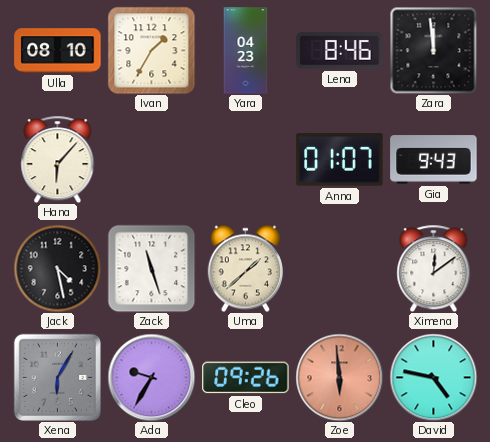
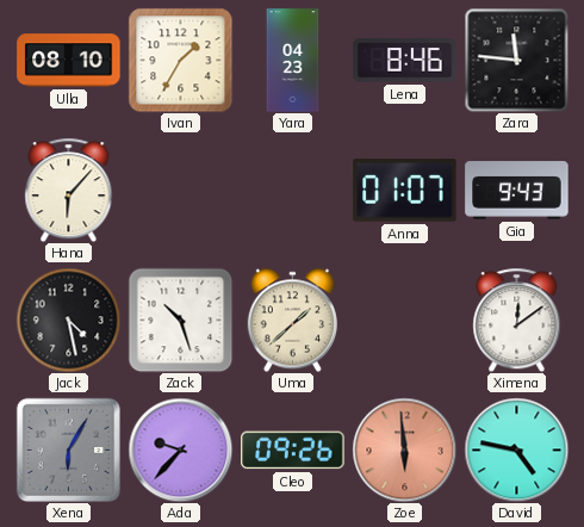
Zara: 11:59 -> 11:46
Zack: 11:27 -> 10:27
Ada: 9:35 -> 9:37
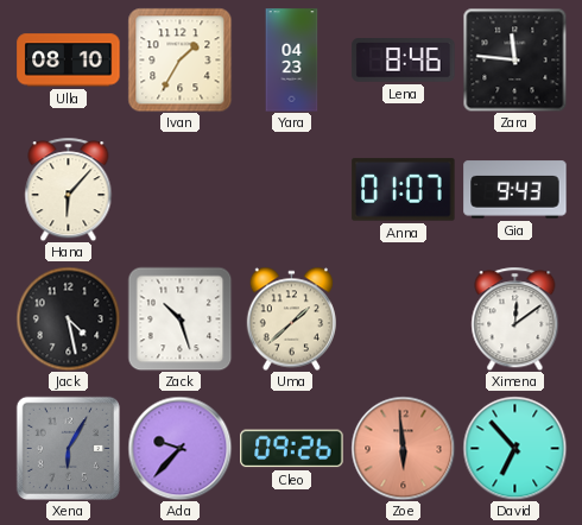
David: 4:47 -> 6:53
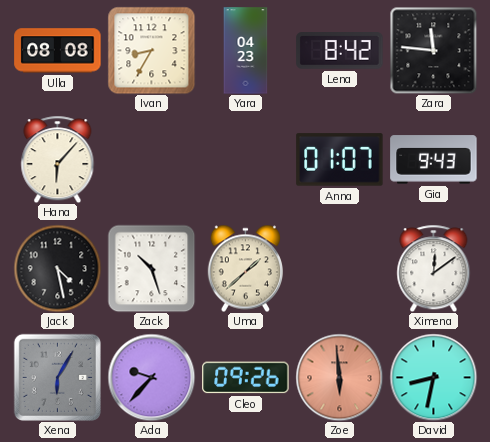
Ulla: 08:10 -> 08:08
Ivan: 1:35 -> 8:35
Lena: 8:46 -> 8:42
David: 6:53 -> 8:32
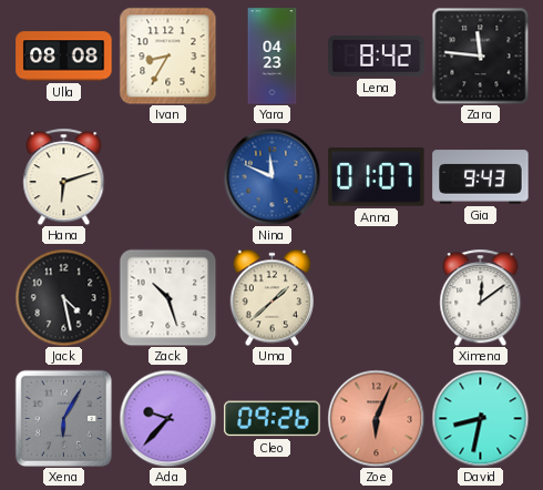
Hana: 6:07 -> 6:12
Nina: none -> 11:49
Zoe: 5:59 -> 6:04
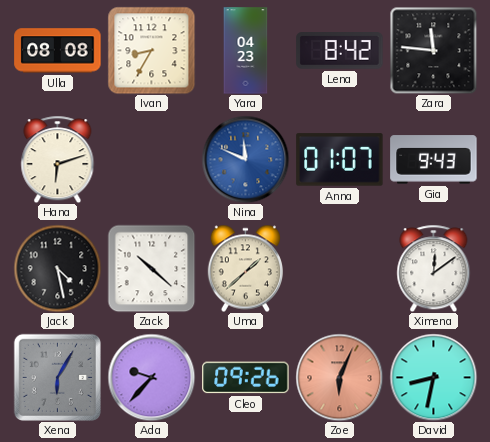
Zack: 10:27 -> 10:22
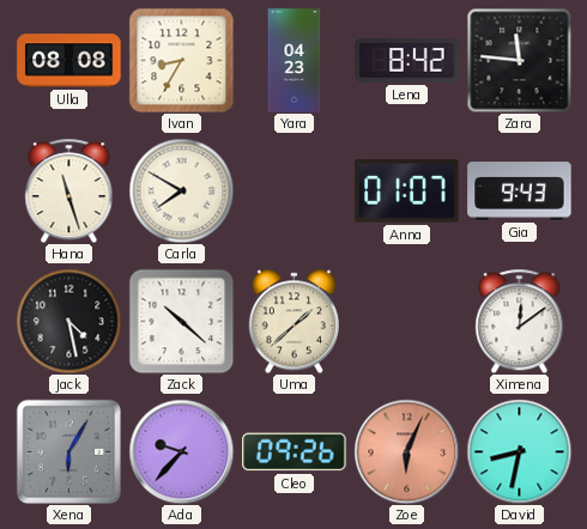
Hana: 6:12 -> 11:27
Carla: none -> 7:50
Nina: 11:49 -> none
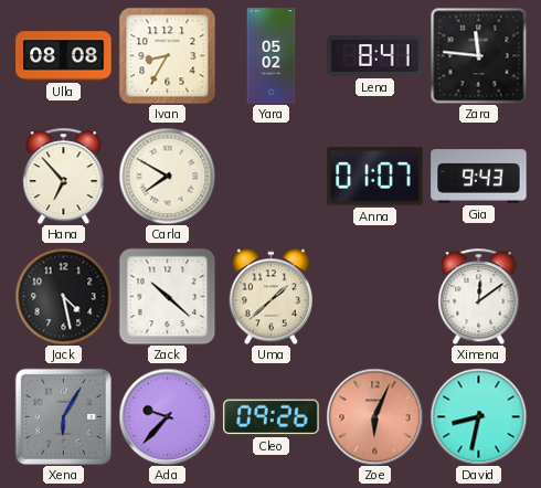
Yara: 04:23 -> 05:02
Lena: 8:42 -> 8:41
Hana: 11:27 -> 6:53
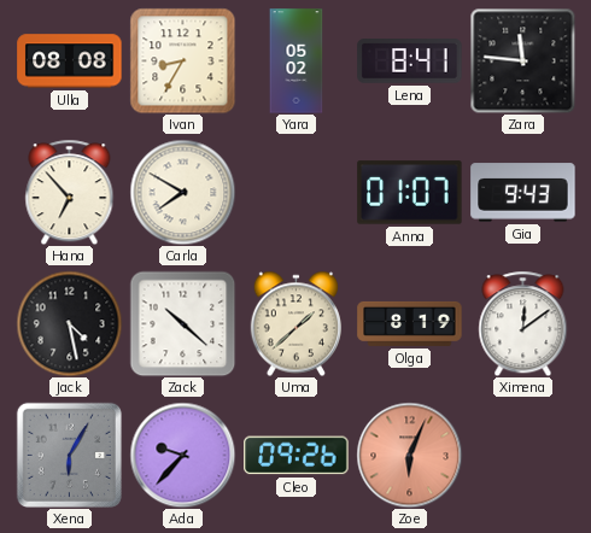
Olga: none -> 8:19
David: 8:32 -> none
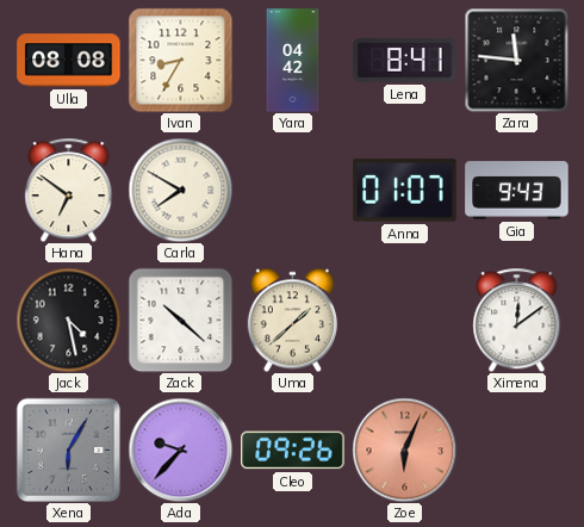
Yara: 05:02 -> 04:42
Hana: 6:53 -> 6:51
Olga: 8:19 -> none
